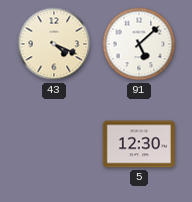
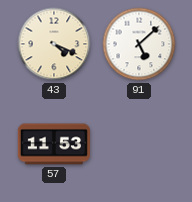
57: none -> 11:53
5: 12:30 -> none
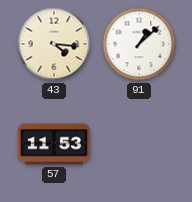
43: 4:19 -> 4:16
91: 5:08 -> 1:08
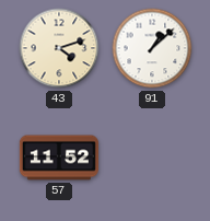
43: 4:16 -> 4:12
57: 11:53 -> 11:52
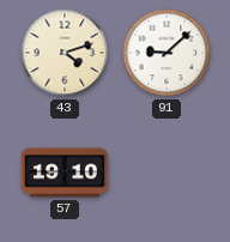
91: 1:08 -> 9:08
57: 11:52 -> 19:10
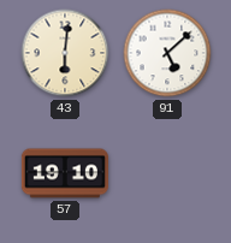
43: 4:12 -> 6:01
91: 9:08 -> 5:08
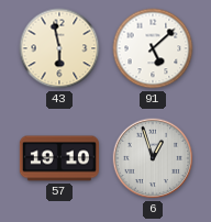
43: 6:01 -> 5:58
6: none -> 12:57
